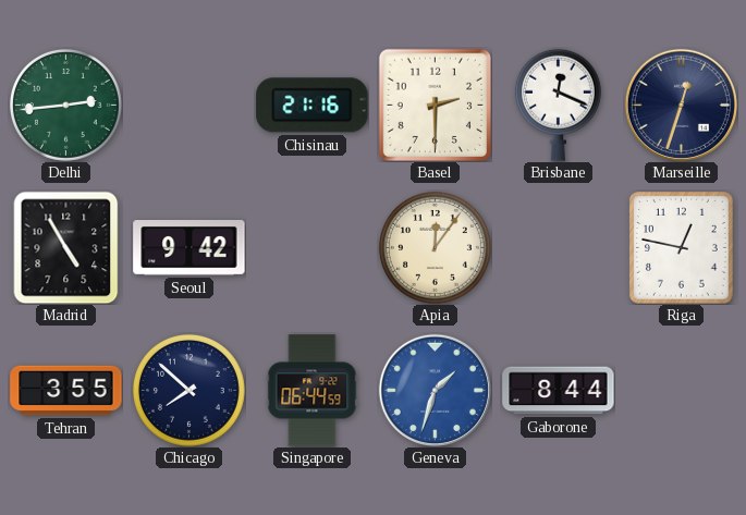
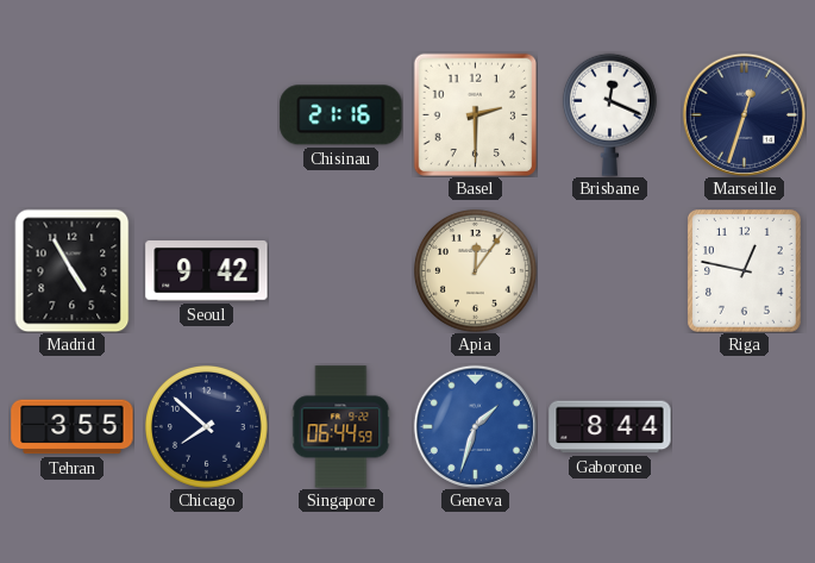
Delhi: 2:44 -> none
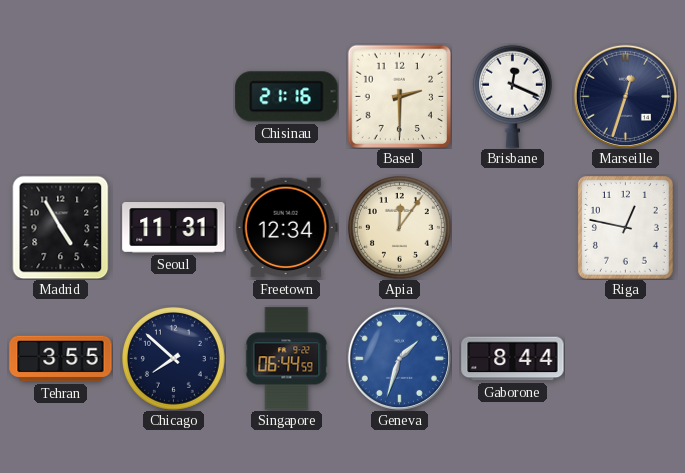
Seoul: 9:42 -> 11:31
Freetown: none -> 12:34
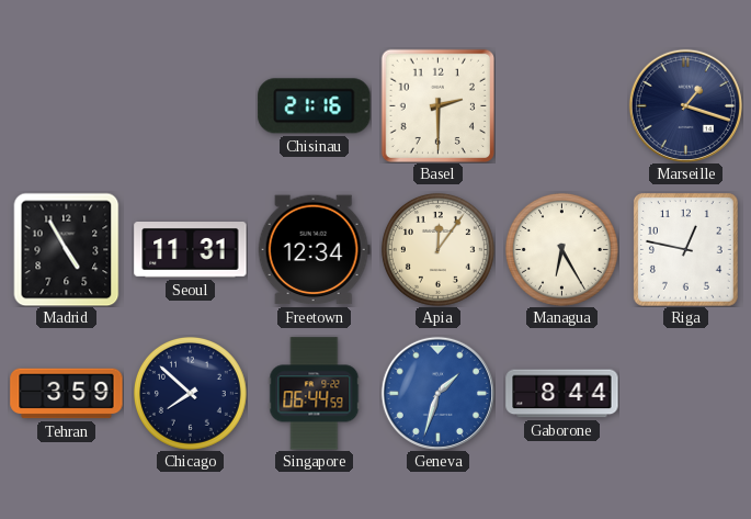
Brisbane: 12:19 -> none
Marseille: 12:33 -> 1:18
Managua: none -> 6:25
Tehran: 3:55 -> 3:59
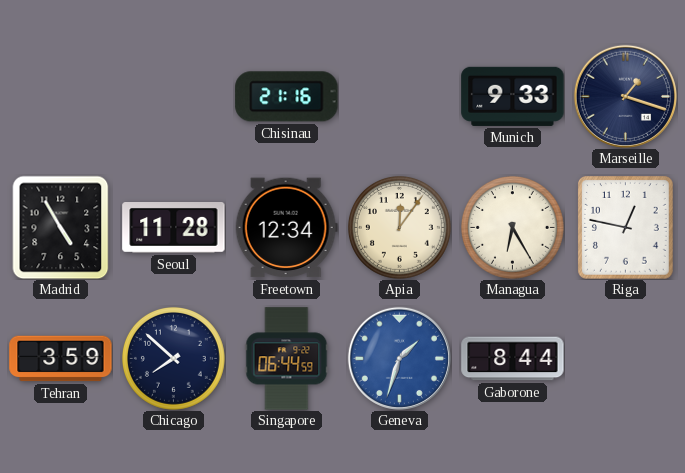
Basel: 2:30 -> none
Munich: none -> 9:33
Seoul: 11:31 -> 11:28
